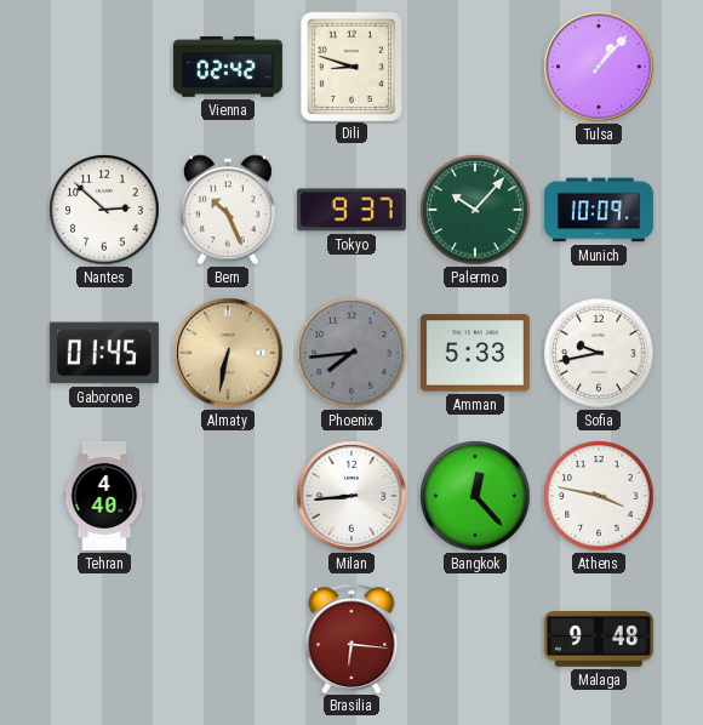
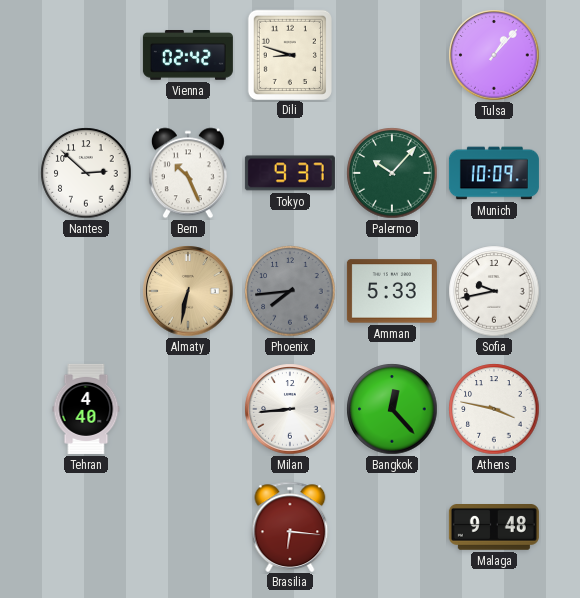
Gaborone: 01:45 -> none
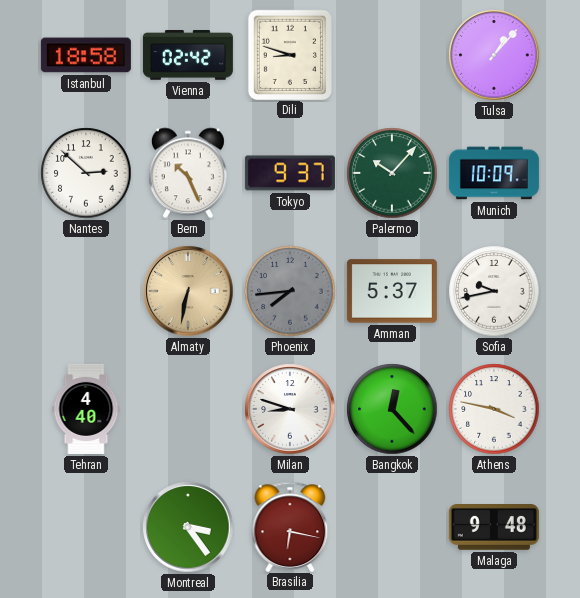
Istanbul: none -> 18:58
Amman: 5:33 -> 5:37
Milan: 8:44 -> 8:48
Montreal: none -> 3:24
Brasilia: 6:16 -> 6:17
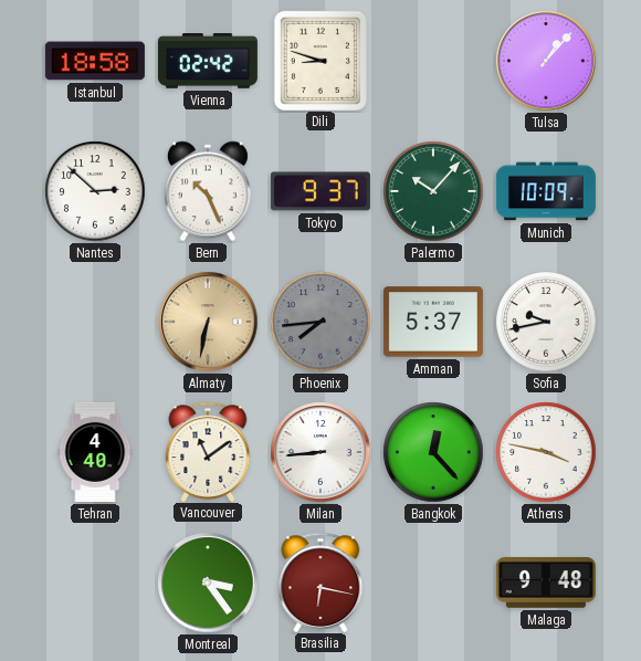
Vancouver: none -> 11:09
Milan: 8:48 -> 8:44
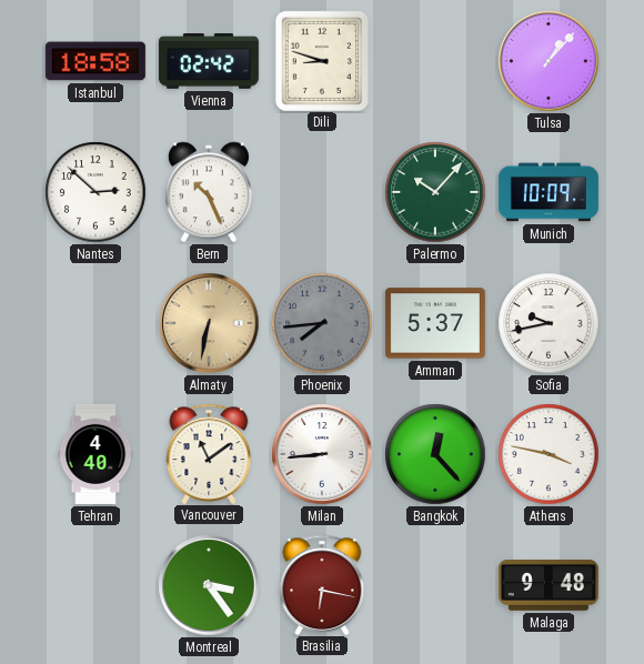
Tokyo: 9:37 -> none
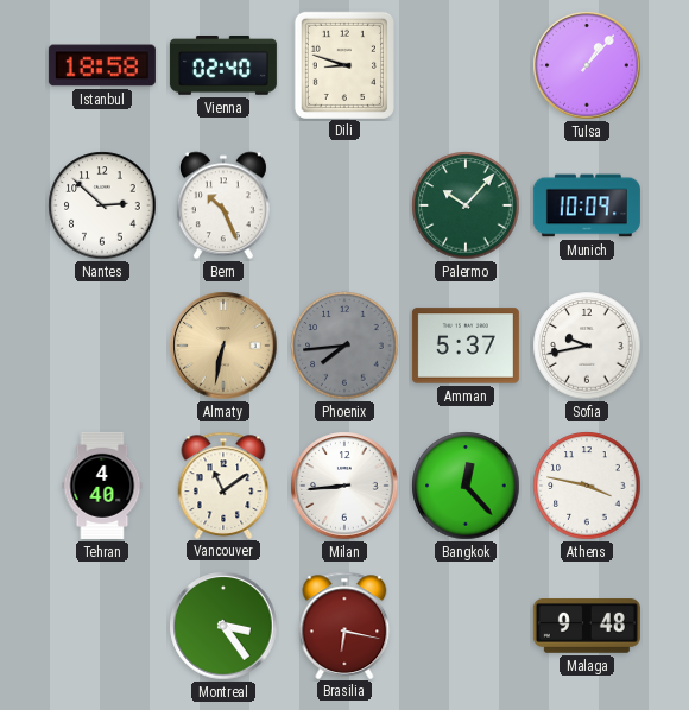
Vienna: 02:42 -> 02:40
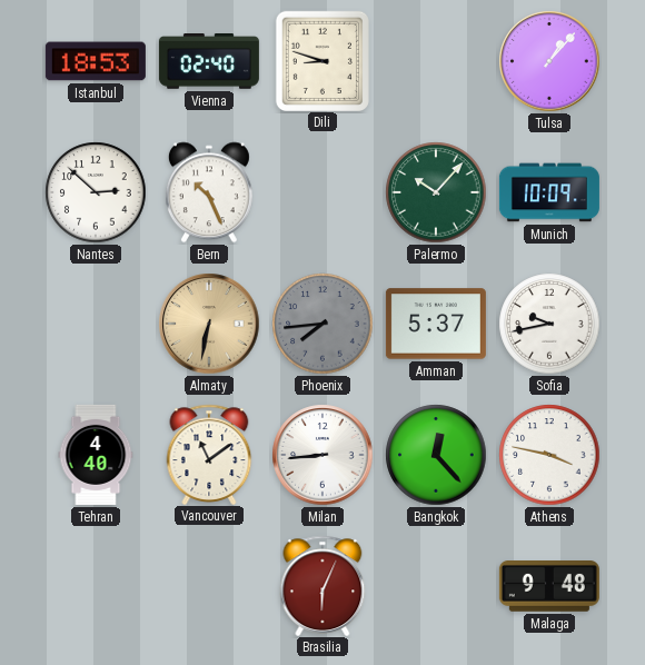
Istanbul: 18:58 -> 18:53
Montreal: 3:24 -> none
Brasilia: 6:17 -> 6:04
